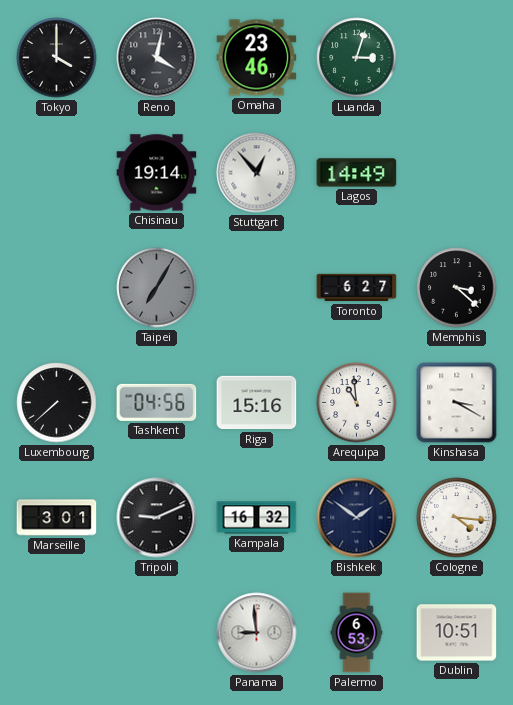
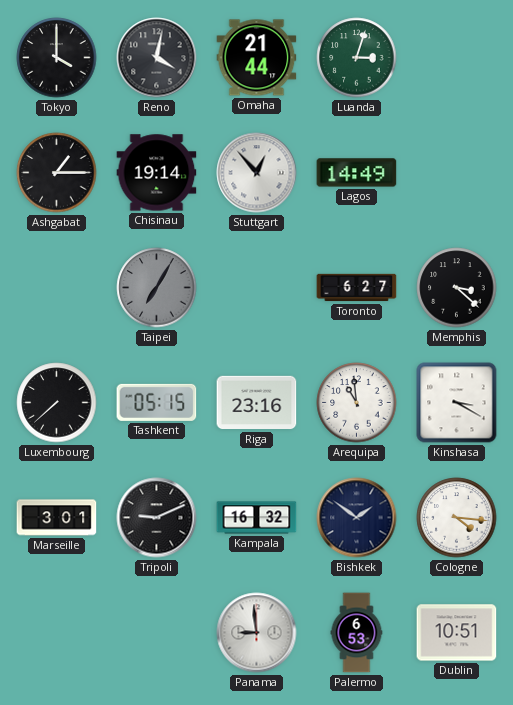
Omaha: 23:46 -> 21:44
Ashgabat: none -> 1:15
Tashkent: 04:56 -> 05:15
Riga: 15:16 -> 23:16
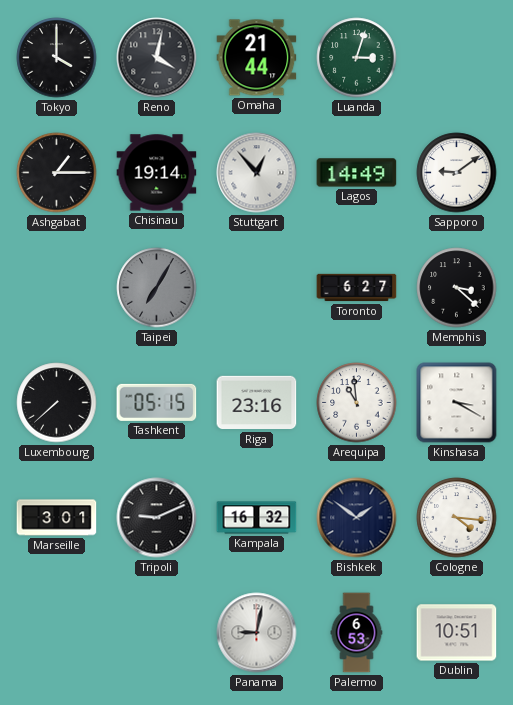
Sapporo: none -> 9:09
Panama: 8:59 -> 9:02
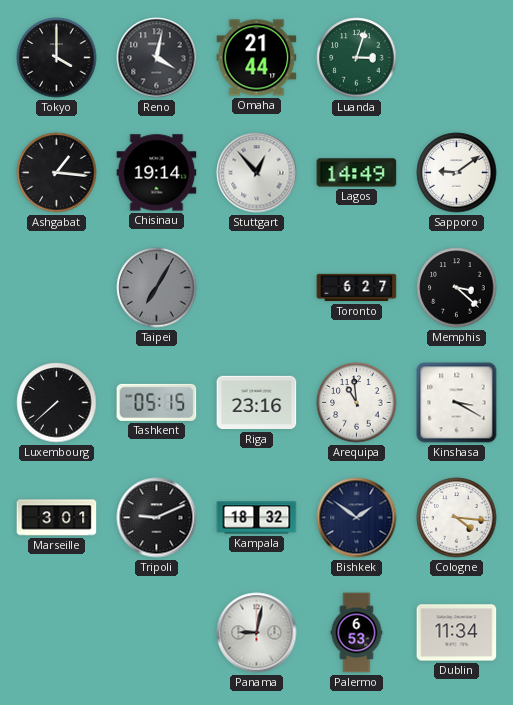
Ashgabat: 1:15 -> 1:16
Kampala: 16:32 -> 18:32
Dublin: 10:51 -> 11:34
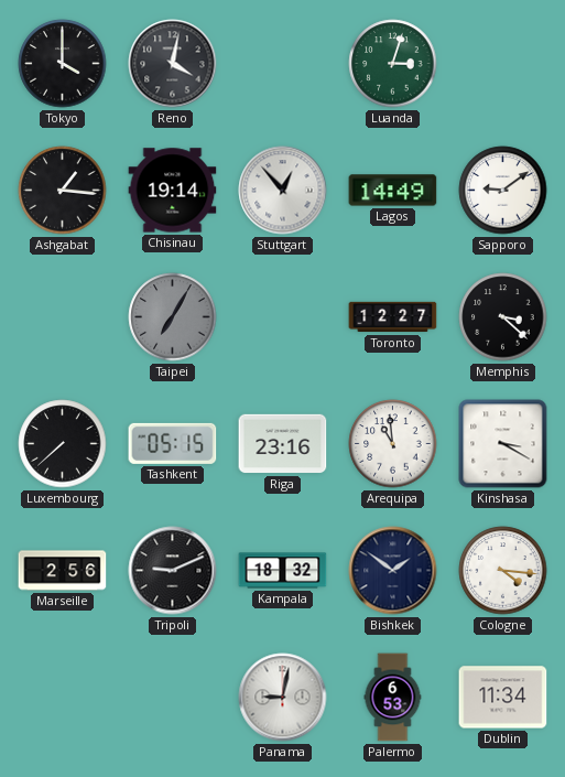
Omaha: 21:44 -> none
Toronto: 6:27 -> 12:27
Marseille: 3:01 -> 2:56
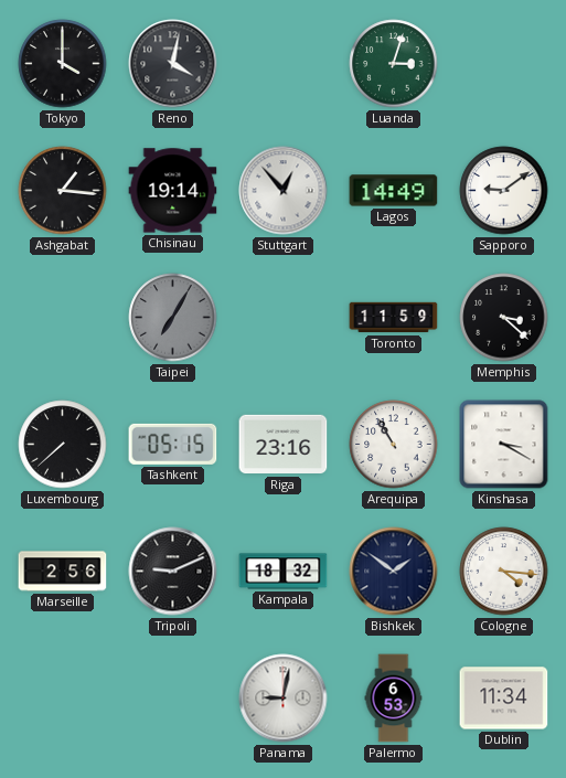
Toronto: 12:27 -> 11:59
Arequipa: 10:59 -> 10:55
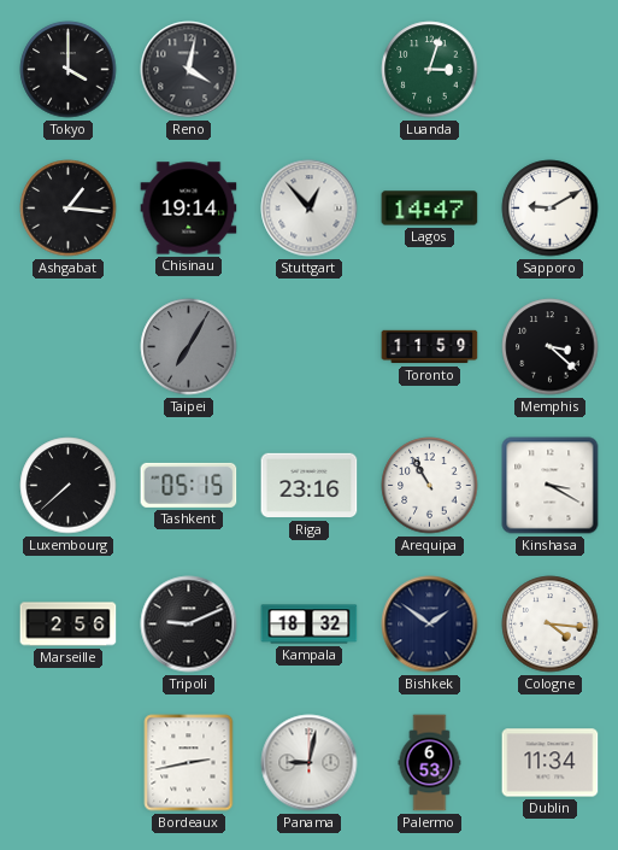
Lagos: 14:49 -> 14:47
Sapporo: 9:09 -> 9:10
Bordeaux: none -> 2:43
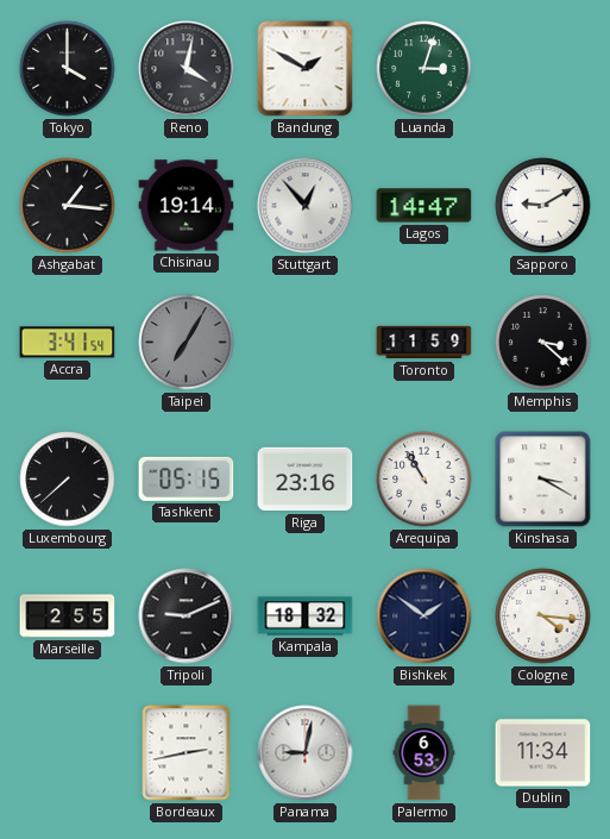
Bandung: none -> 1:50
Accra: none -> 3:41
Marseille: 2:56 -> 2:55
